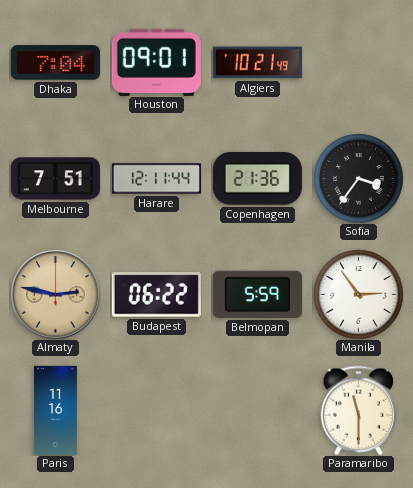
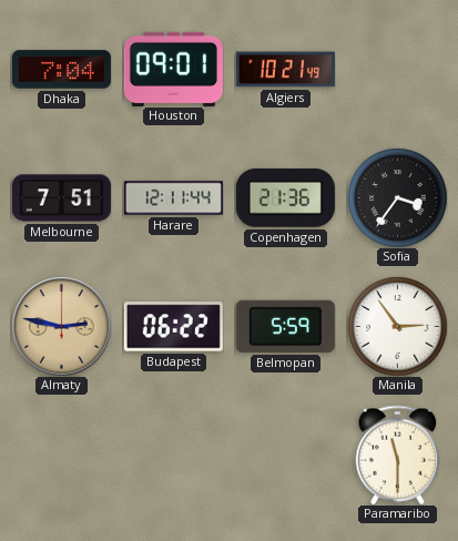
Paris: 11:16 -> none
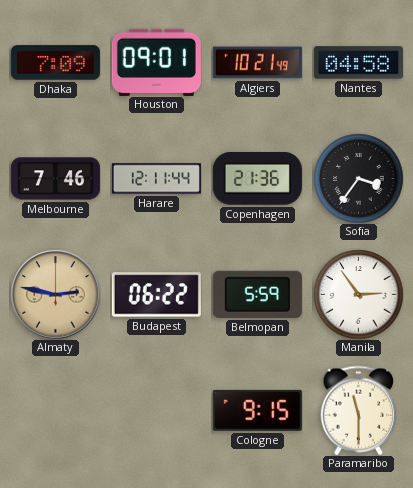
Dhaka: 7:04 -> 7:09
Nantes: none -> 04:58
Melbourne: 7:51 -> 7:46
Cologne: none -> 9:15
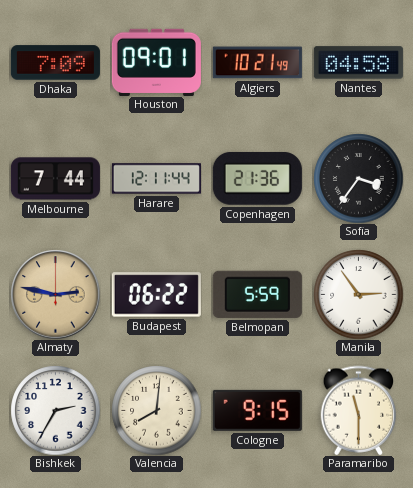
Melbourne: 7:46 -> 7:44
Bishkek: none -> 2:35
Valencia: none -> 8:01
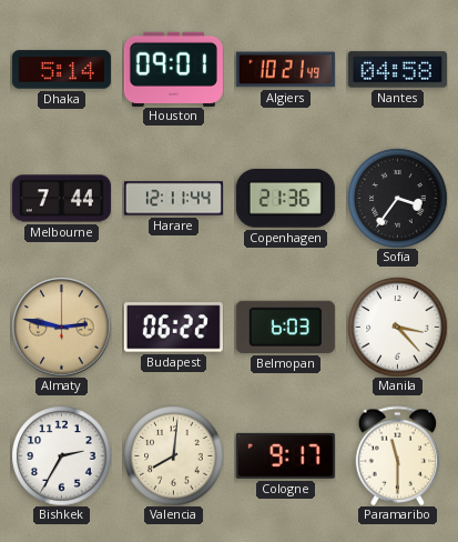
Dhaka: 7:09 -> 5:14
Belmopan: 5:59 -> 6:03
Manila: 2:54 -> 3:23
Cologne: 9:15 -> 9:17
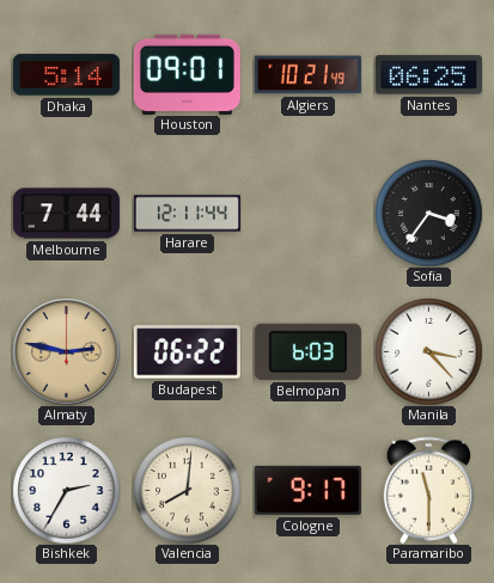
Nantes: 04:58 -> 06:25
Copenhagen: 21:36 -> none
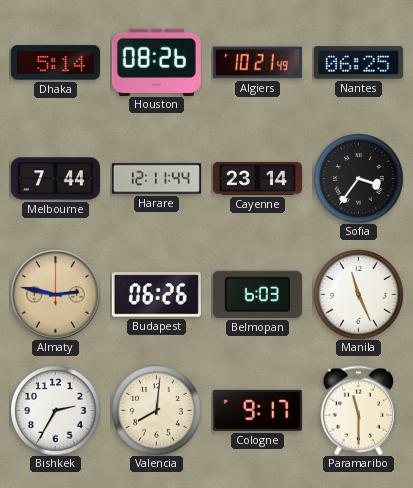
Houston: 09:01 -> 08:26
Cayenne: none -> 23:14
Budapest: 06:22 -> 06:26
Manila: 3:23 -> 11:26
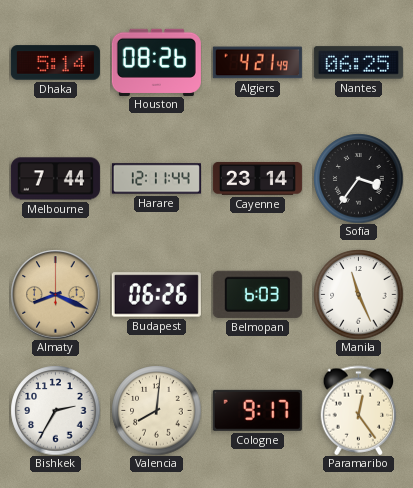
Algiers: 10:21 -> 4:21
Almaty: 2:47 -> 8:19
Paramaribo: 11:30 -> 12:24
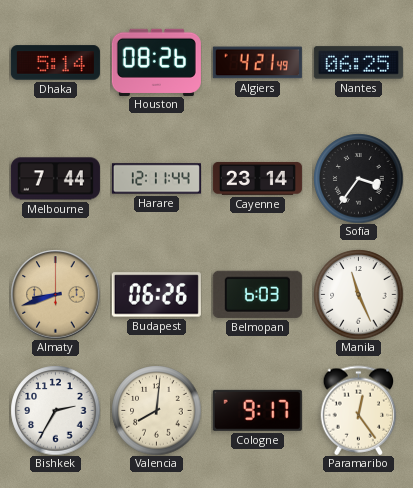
Almaty: 8:19 -> 8:42
